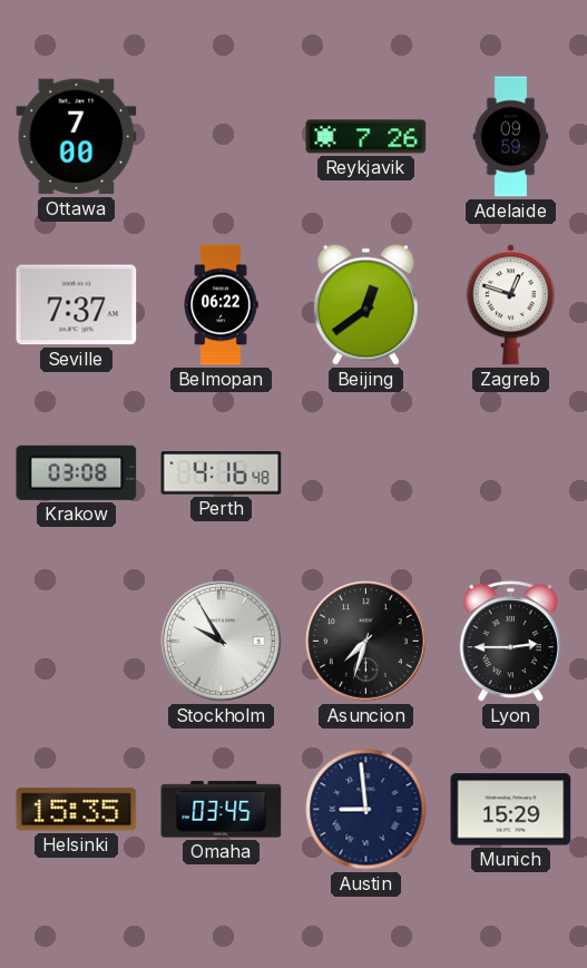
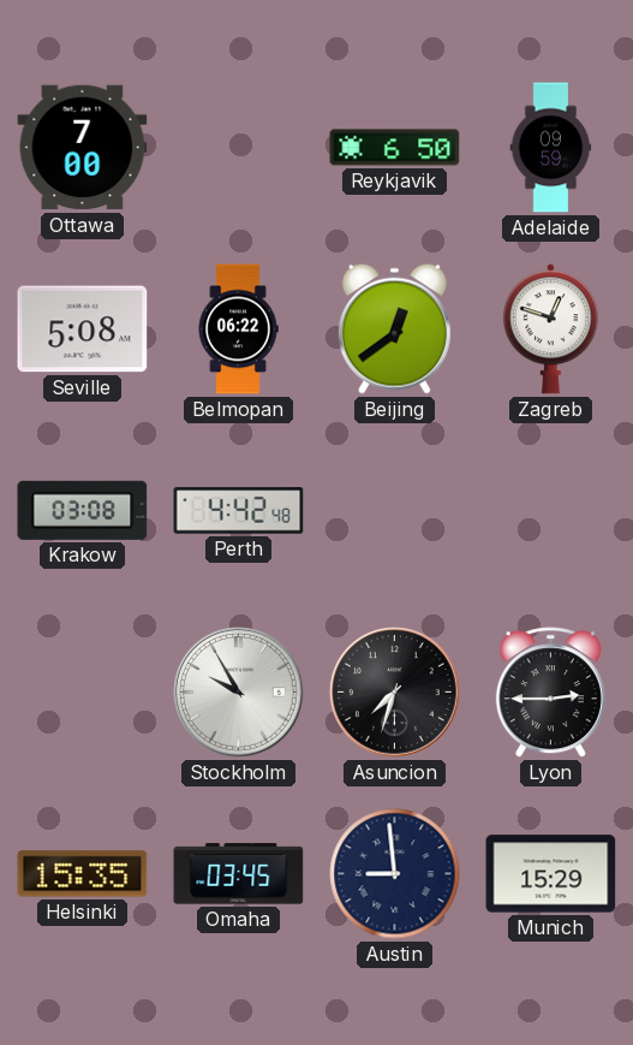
Reykjavik: 7:26 -> 6:50
Seville: 7:37 -> 5:08
Perth: 4:16 -> 4:42
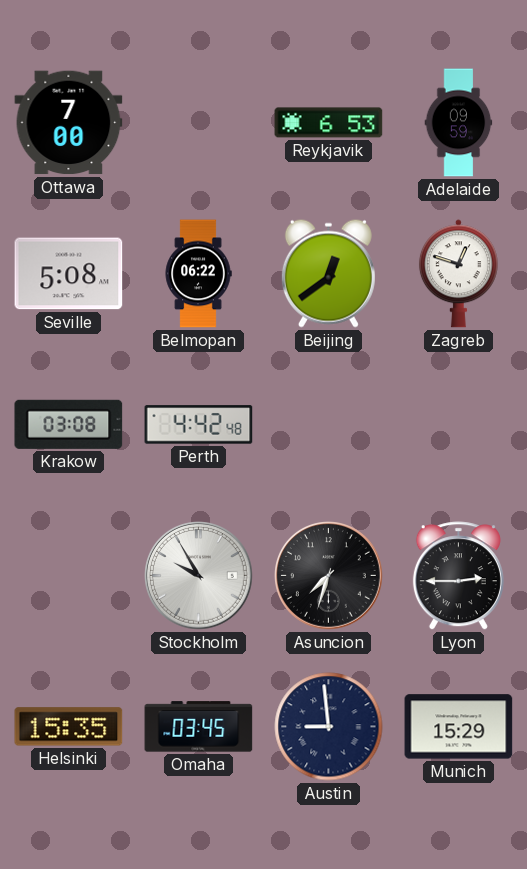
Reykjavik: 6:50 -> 6:53
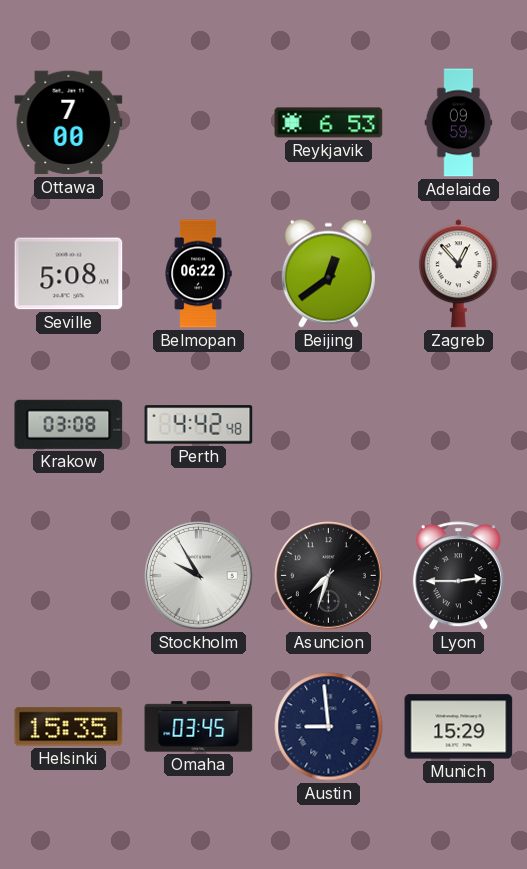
Zagreb: 12:48 -> 12:53
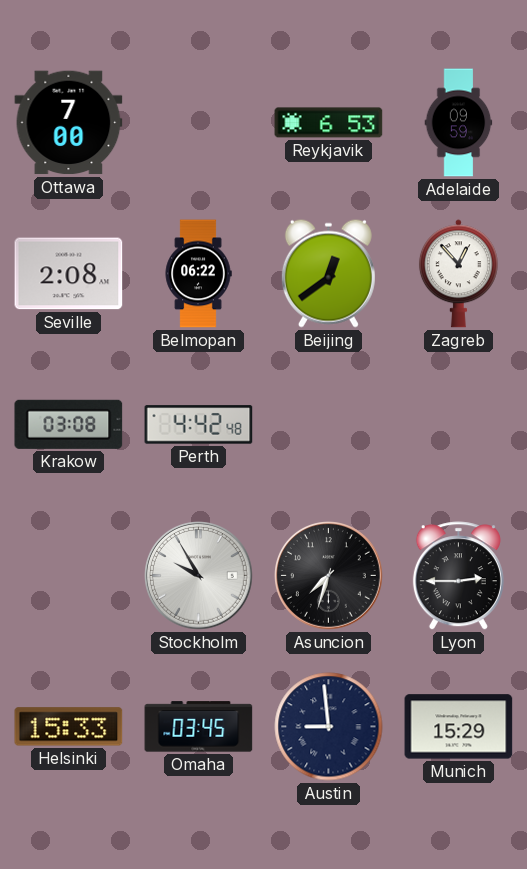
Seville: 5:08 -> 2:08
Helsinki: 15:35 -> 15:33
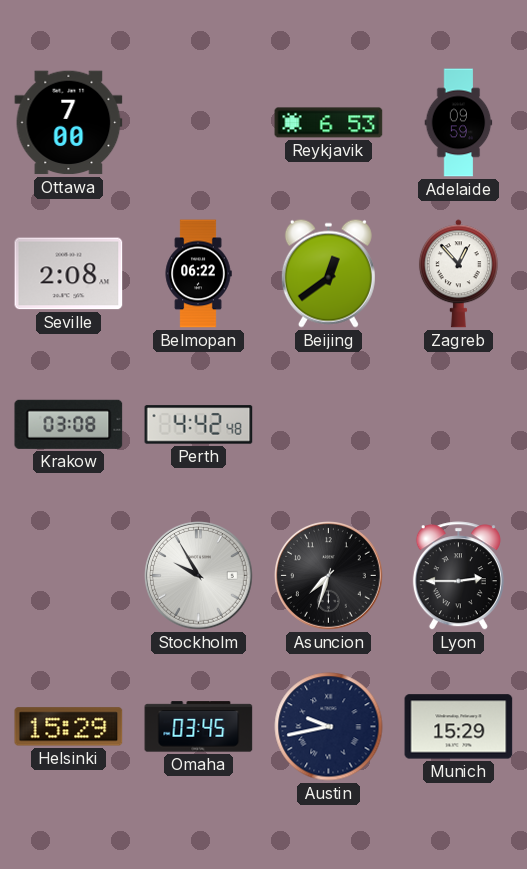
Helsinki: 15:33 -> 15:29
Austin: 8:59 -> 9:43
